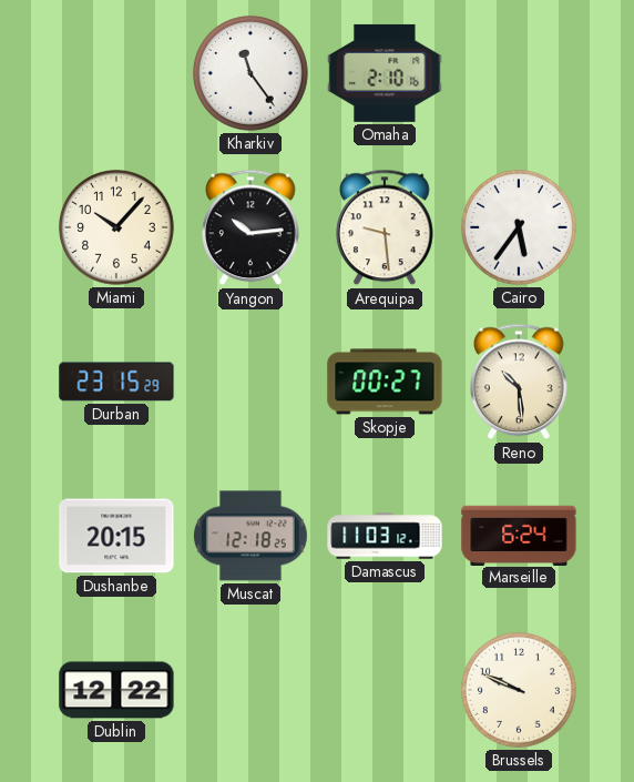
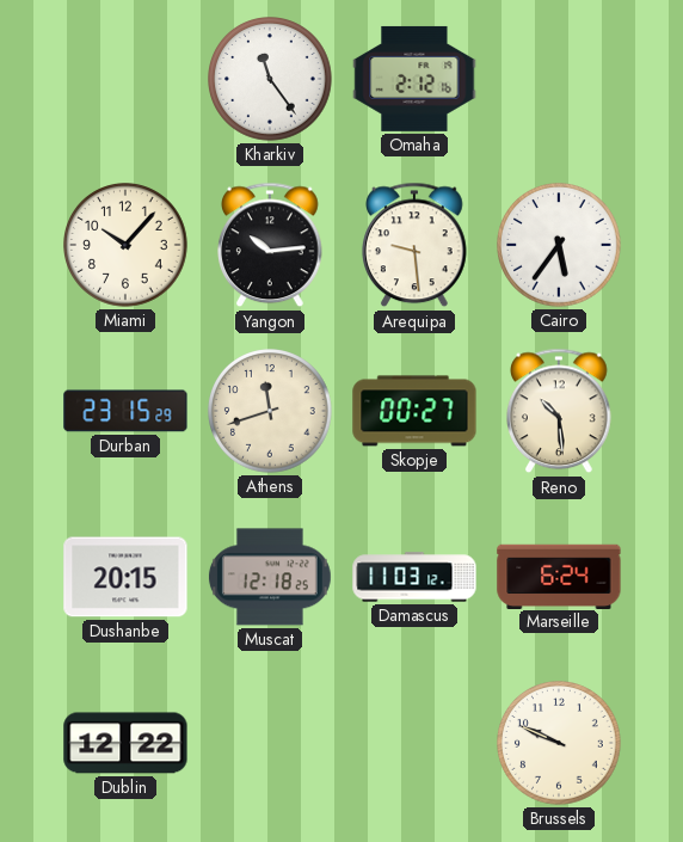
Omaha: 2:10 -> 2:12
Athens: none -> 11:42
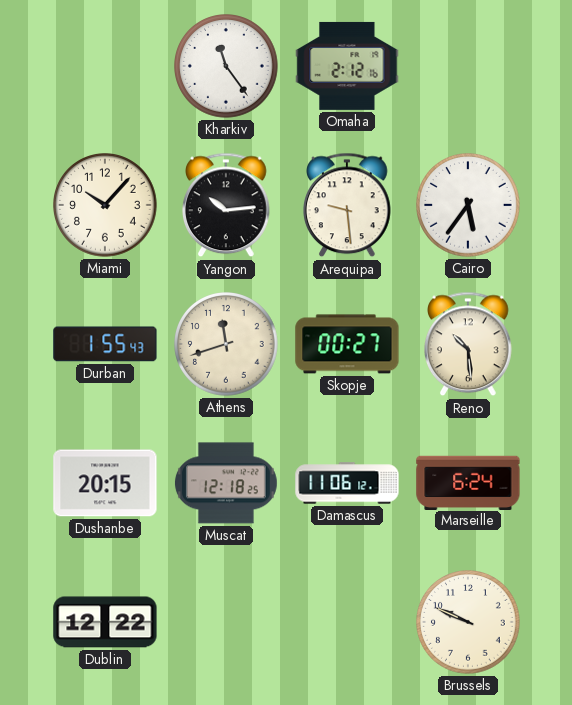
Durban: 23:15 -> 1:55
Damascus: 11:03 -> 11:06
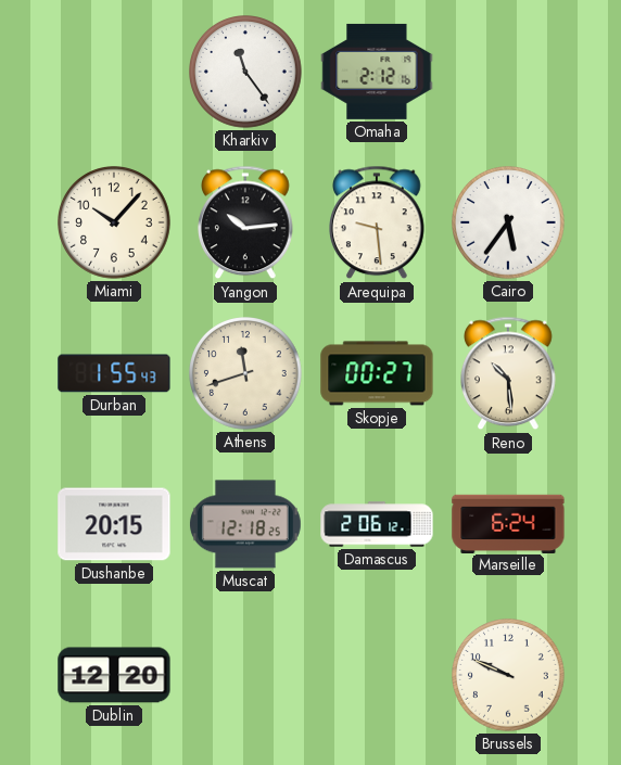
Damascus: 11:06 -> 2:06
Dublin: 12:22 -> 12:20
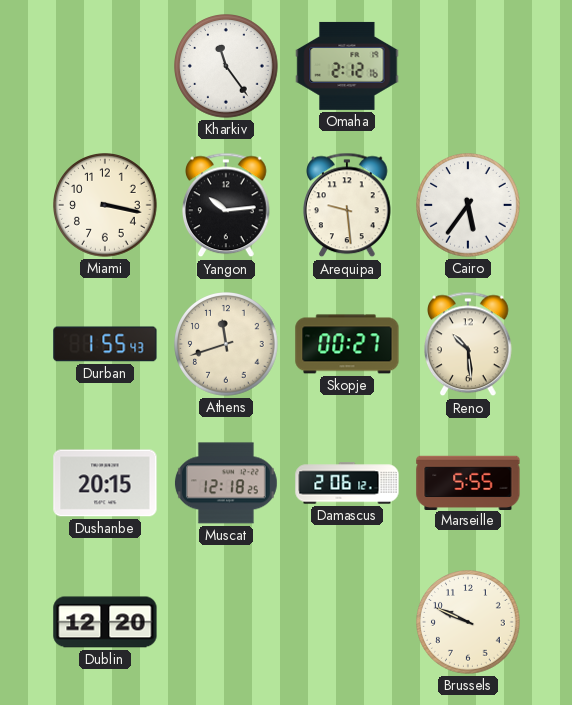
Miami: 10:07 -> 3:17
Marseille: 6:24 -> 5:55
